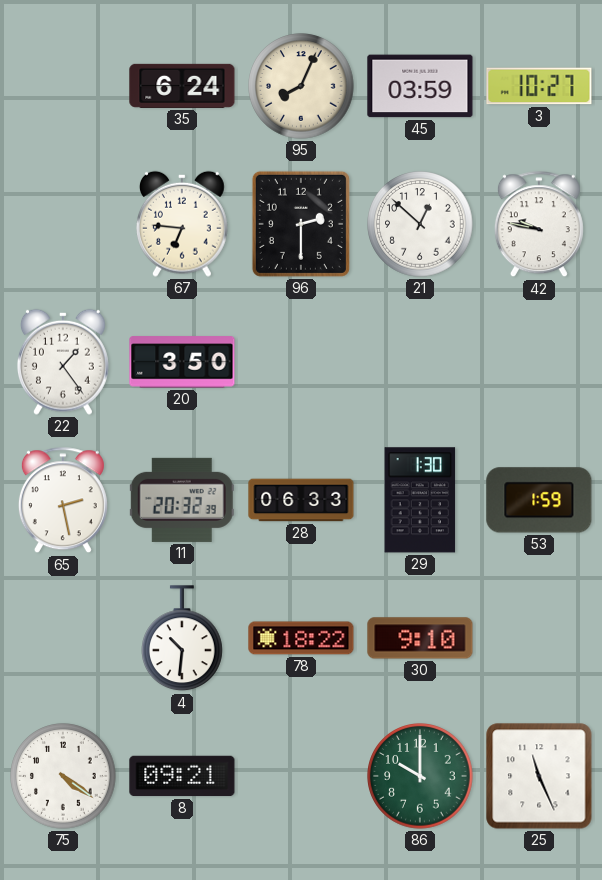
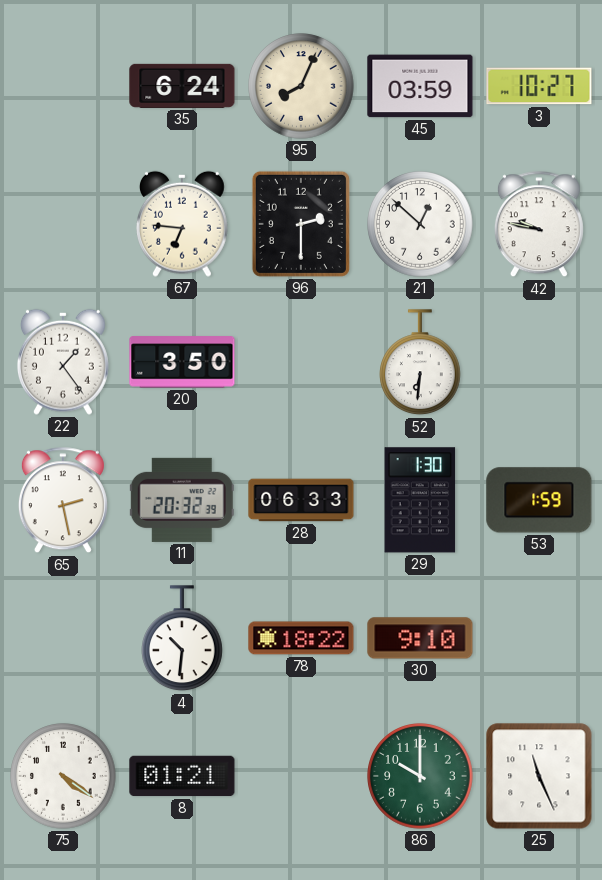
52: none -> 6:31
8: 09:21 -> 01:21
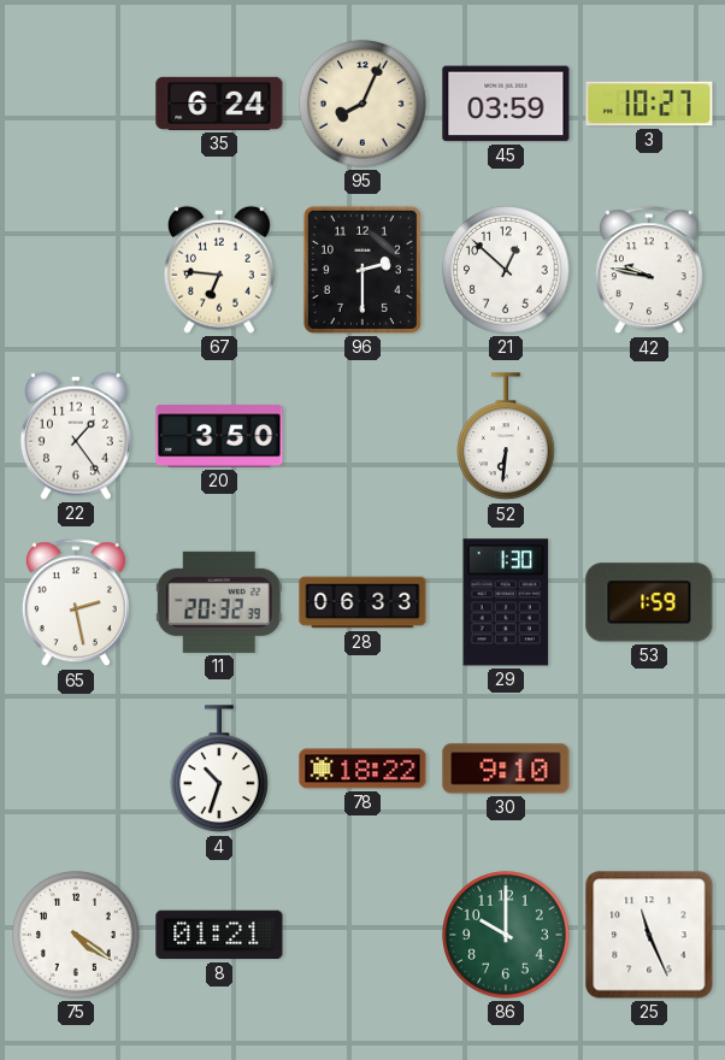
4: 10:31 -> 10:33
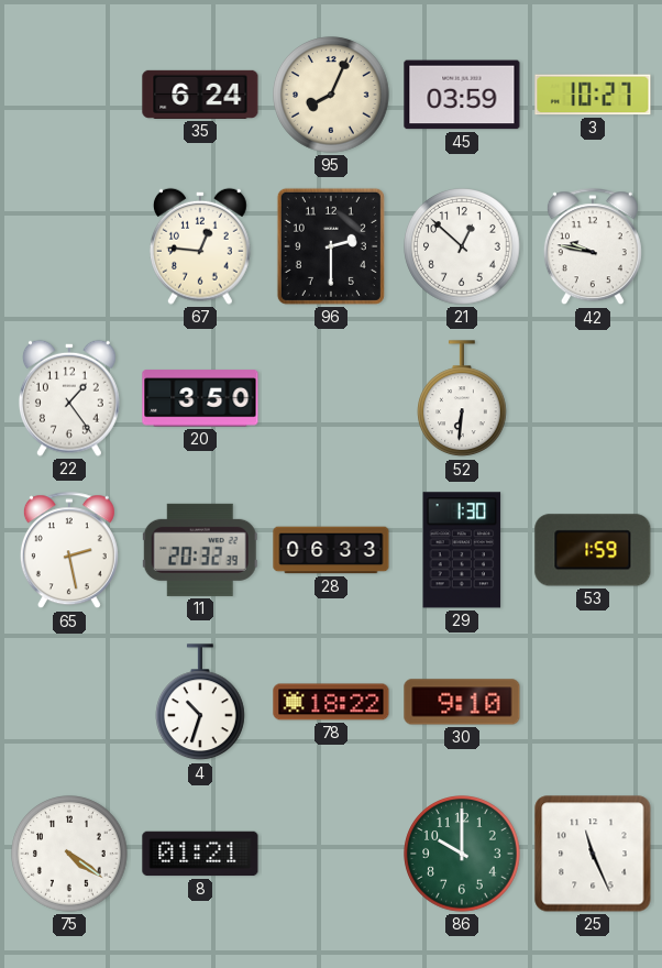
67: 6:46 -> 12:46
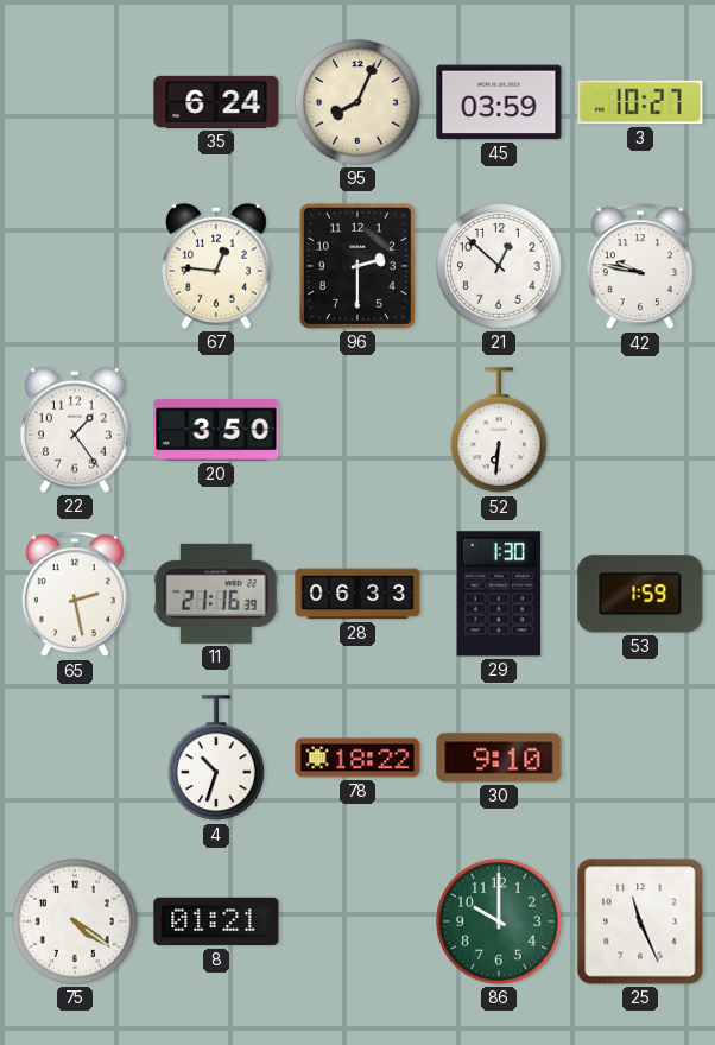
11: 20:32 -> 21:16
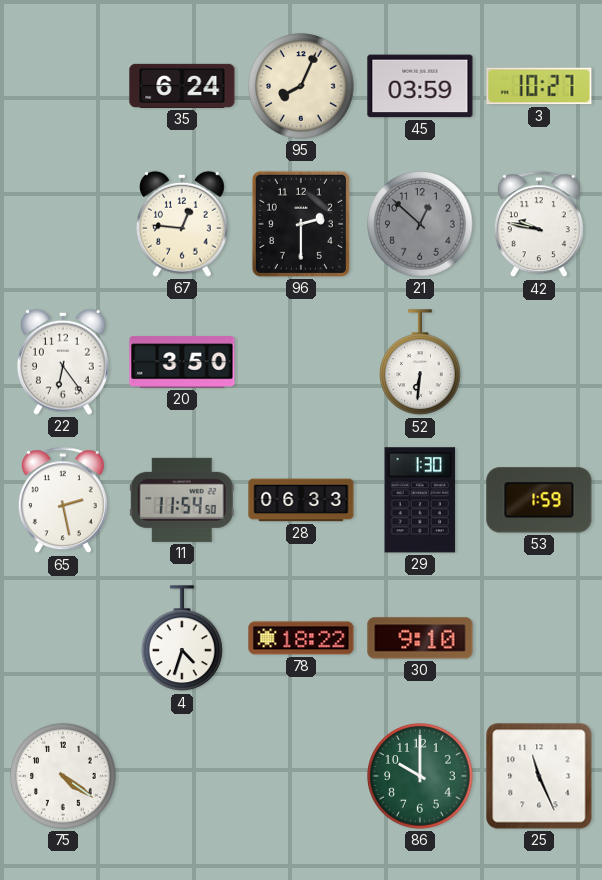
21 dial: white -> grey
22: 1:24 -> 6:24
11: 21:16 -> 11:54
4: 10:33 -> 4:33
8: 01:21 -> none
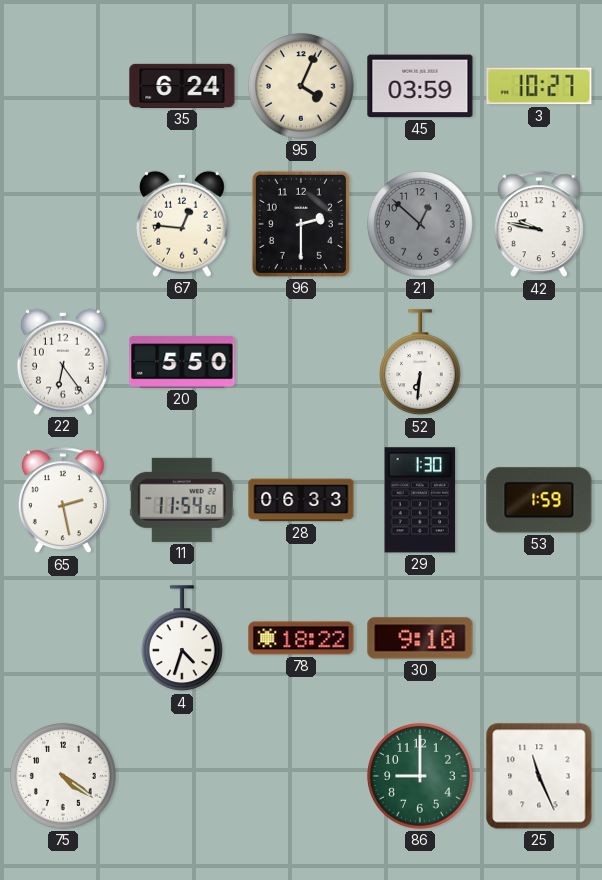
95: 8:04 -> 4:04
20: 3:50 -> 5:50
86: 10:00 -> 9:00
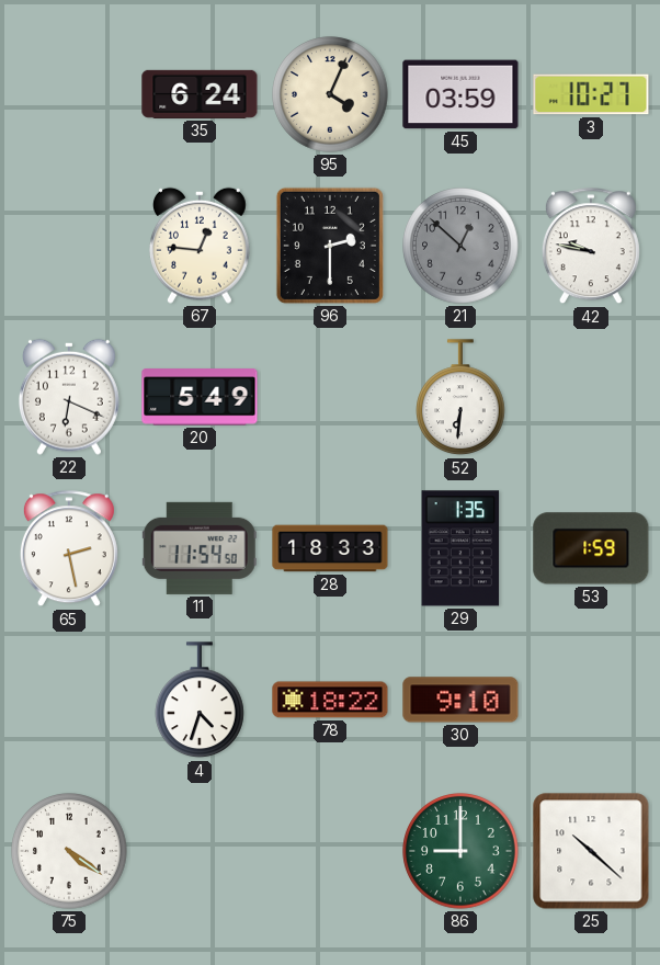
22: 6:24 -> 6:19
20: 5:50 -> 5:49
28: 06:33 -> 18:33
29: 1:30 -> 1:35
25: 11:26 -> 10:22
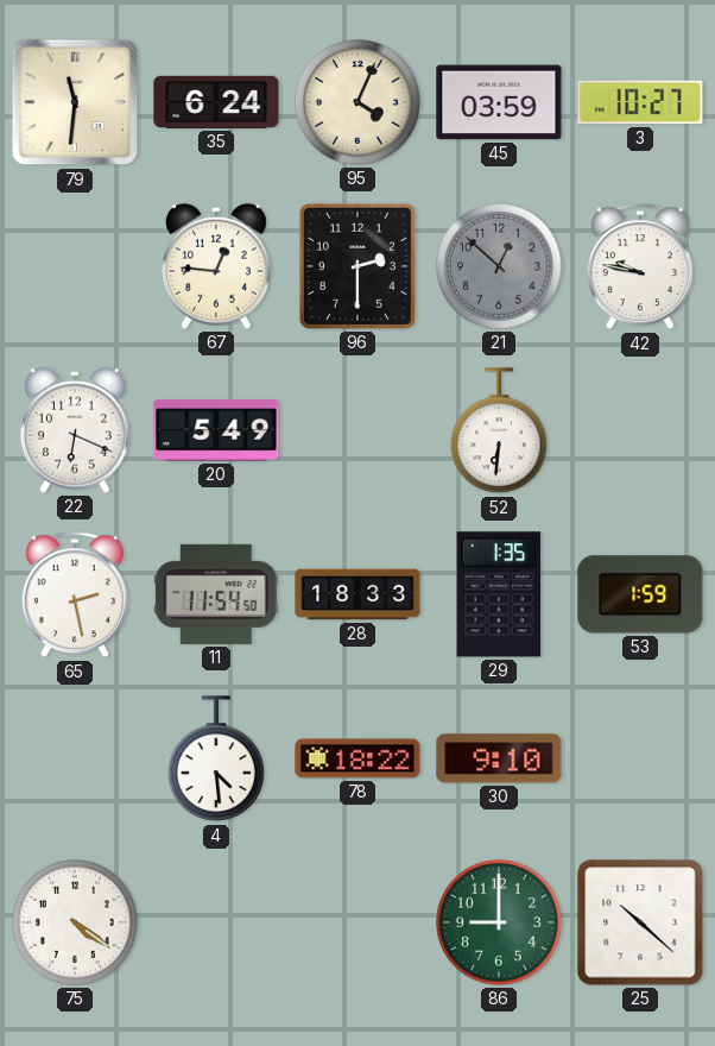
79: none -> 11:31
4: 4:33 -> 4:29
